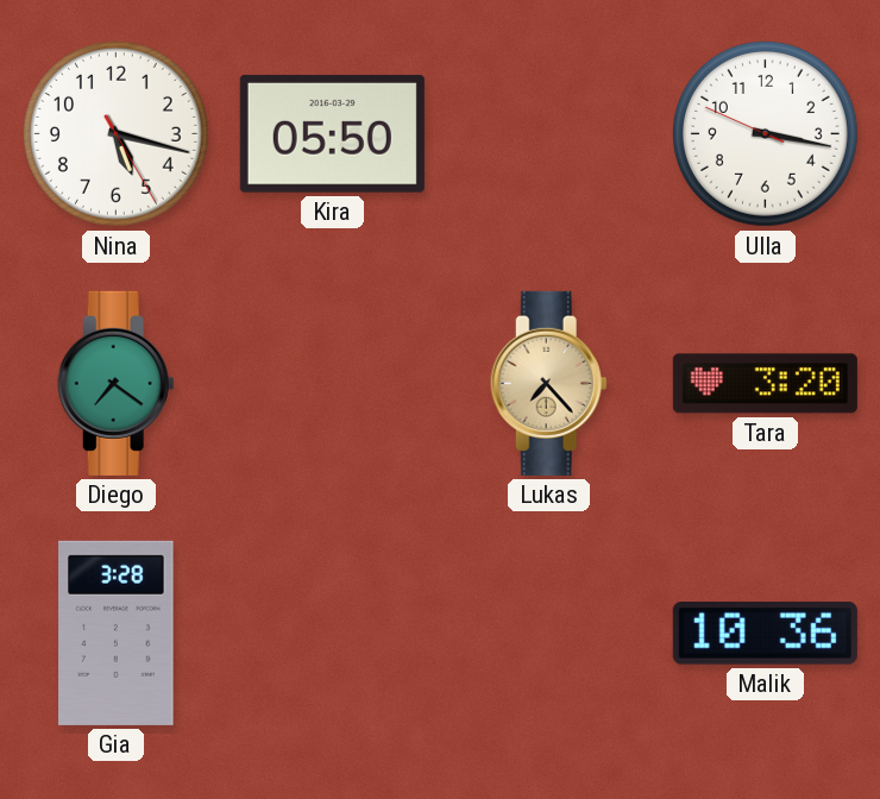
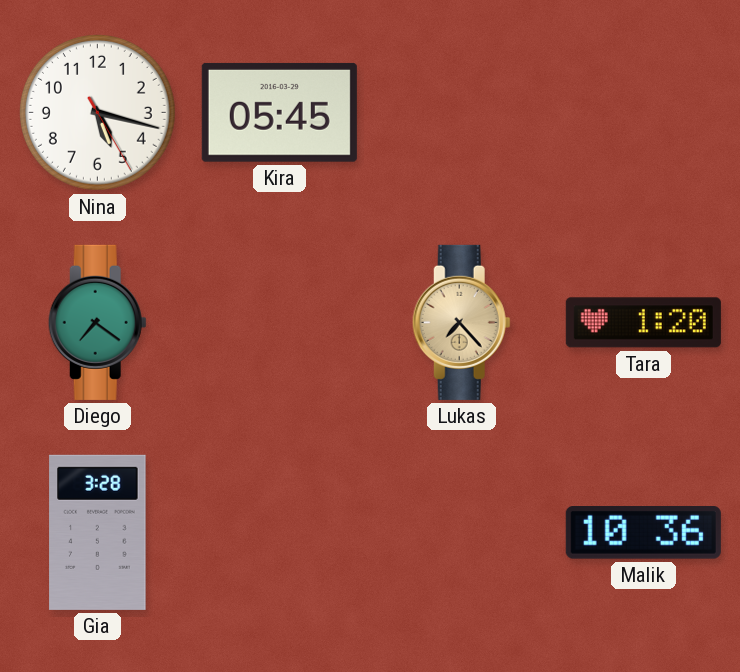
Kira: 05:50 -> 05:45
Ulla: 3:16 -> none
Tara: 3:20 -> 1:20
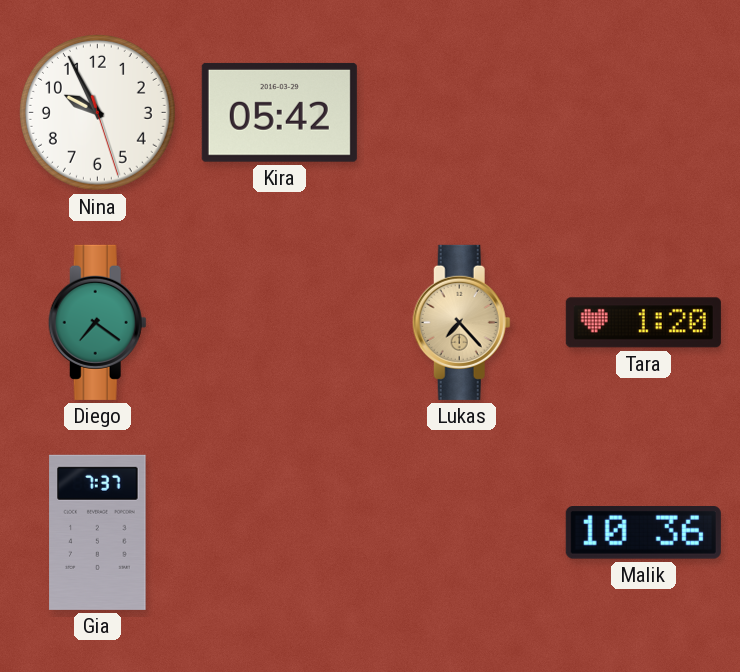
Nina: 5:17 -> 9:55
Kira: 05:45 -> 05:42
Gia: 3:28 -> 7:37
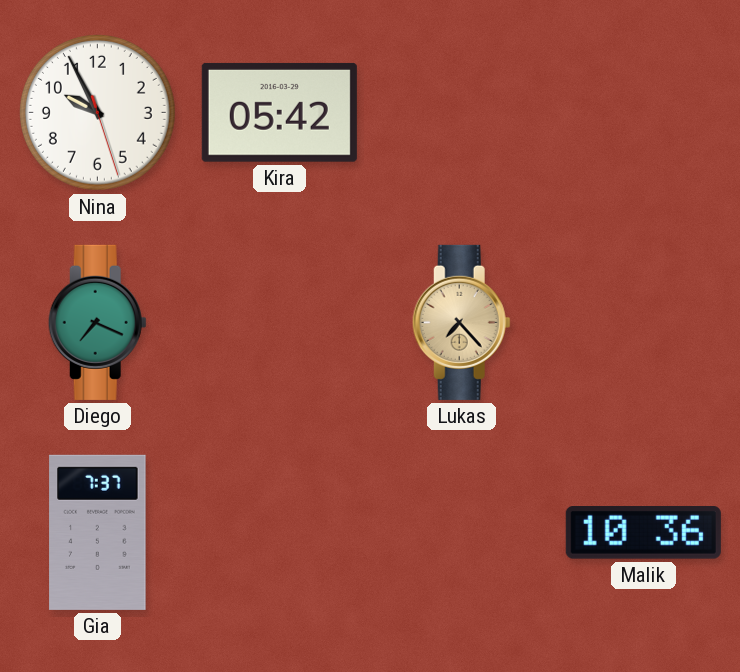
Diego: 7:21 -> 7:19
Tara: 1:20 -> none
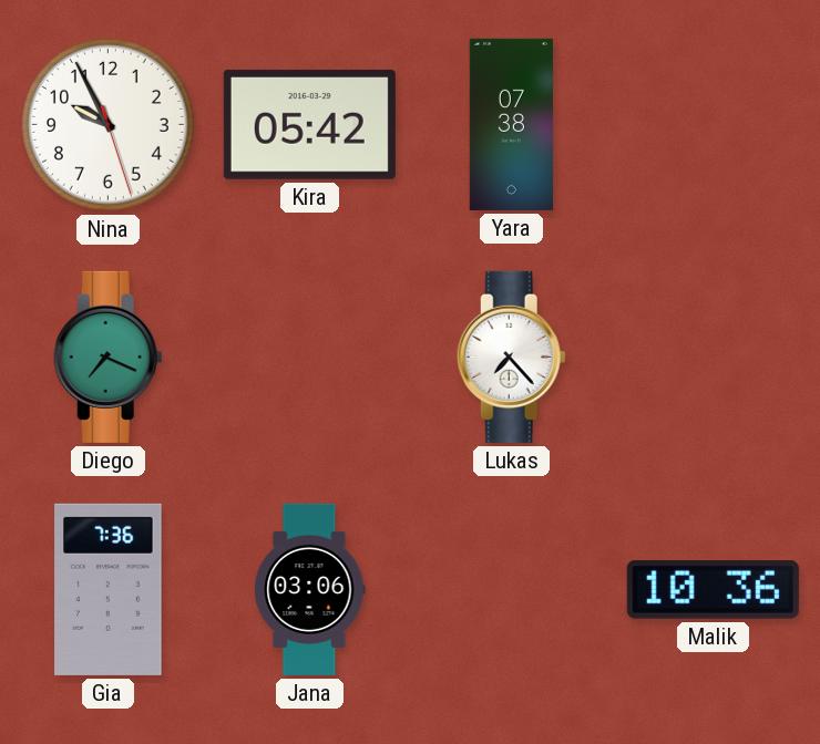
Yara: none -> 07:38
Lukas dial: champagne -> white
Gia: 7:37 -> 7:36
Jana: none -> 03:06
